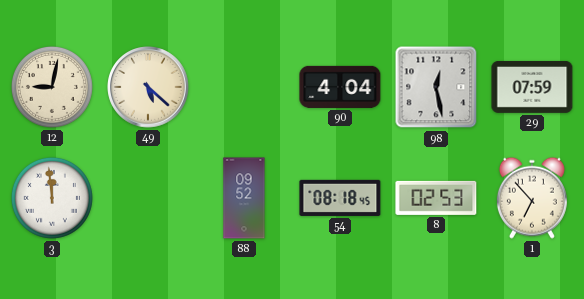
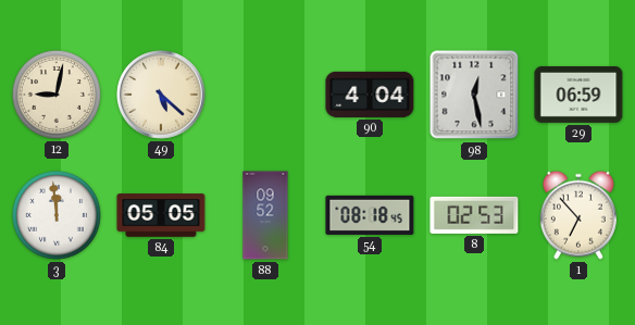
29: 07:59 -> 06:59
84: none -> 05:05
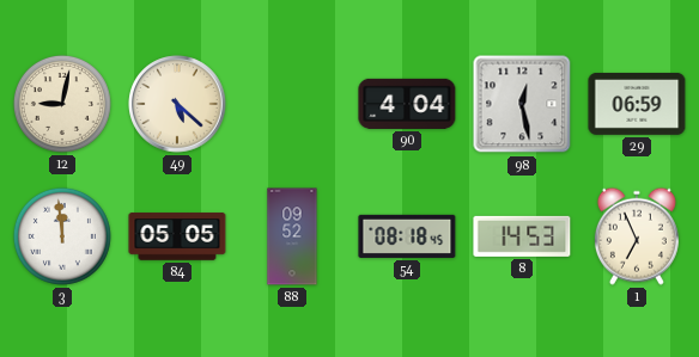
8: 02:53 -> 14:53
1: 6:53 -> 6:56
